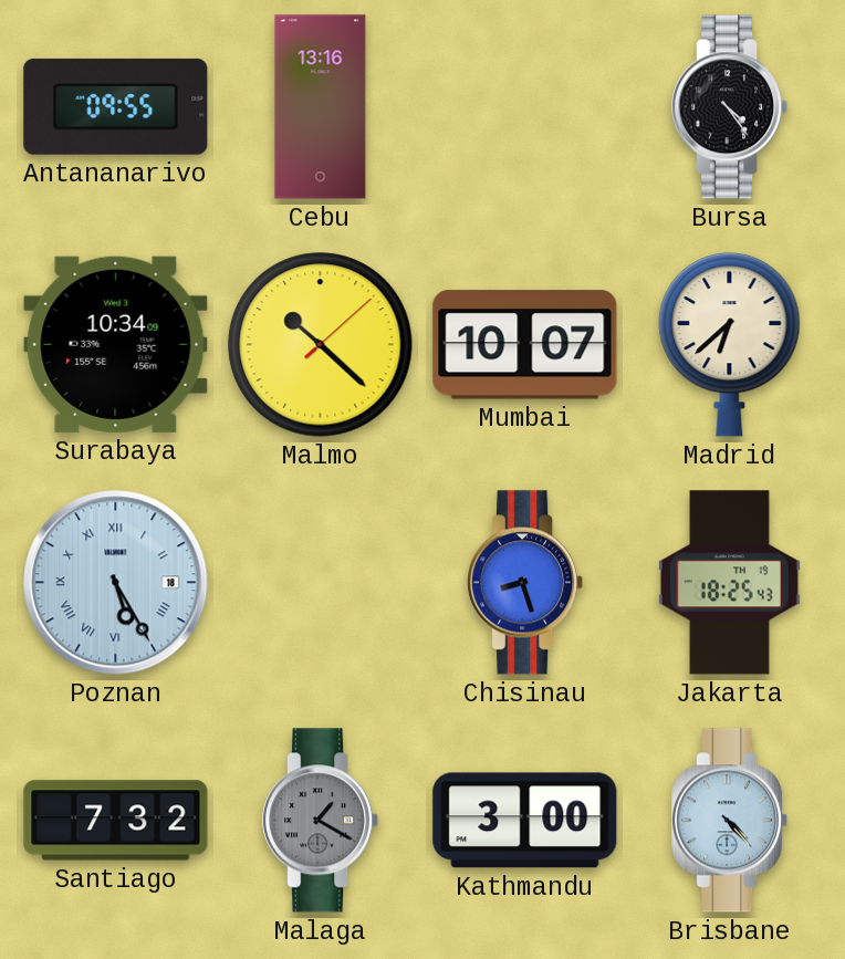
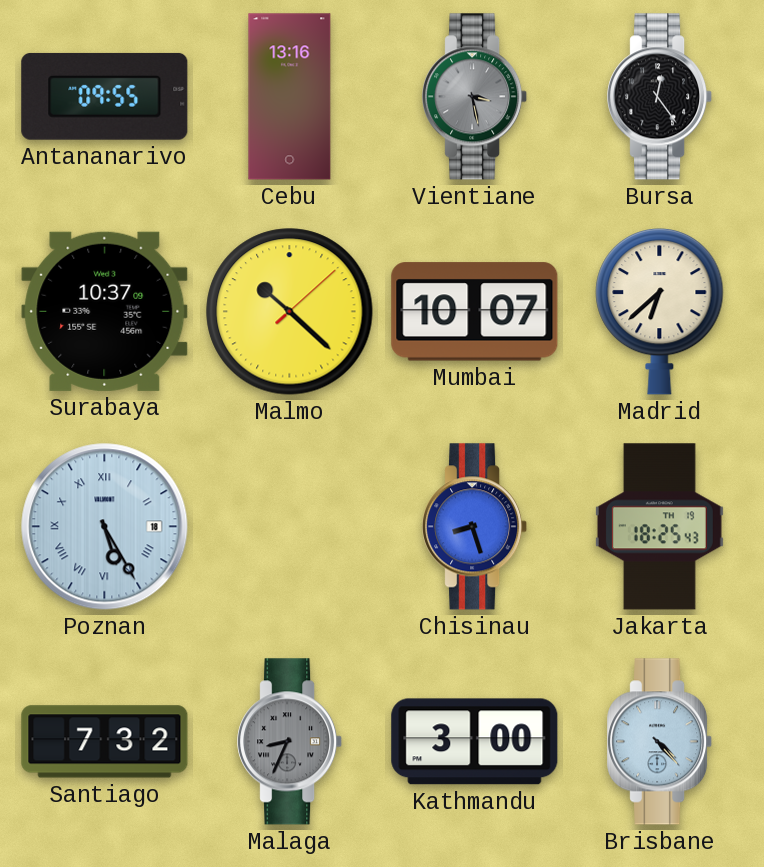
Vientiane: none -> 3:28
Bursa: 4:24 -> 12:24
Surabaya: 10:34 -> 10:37
Malaga: 1:20 -> 8:34
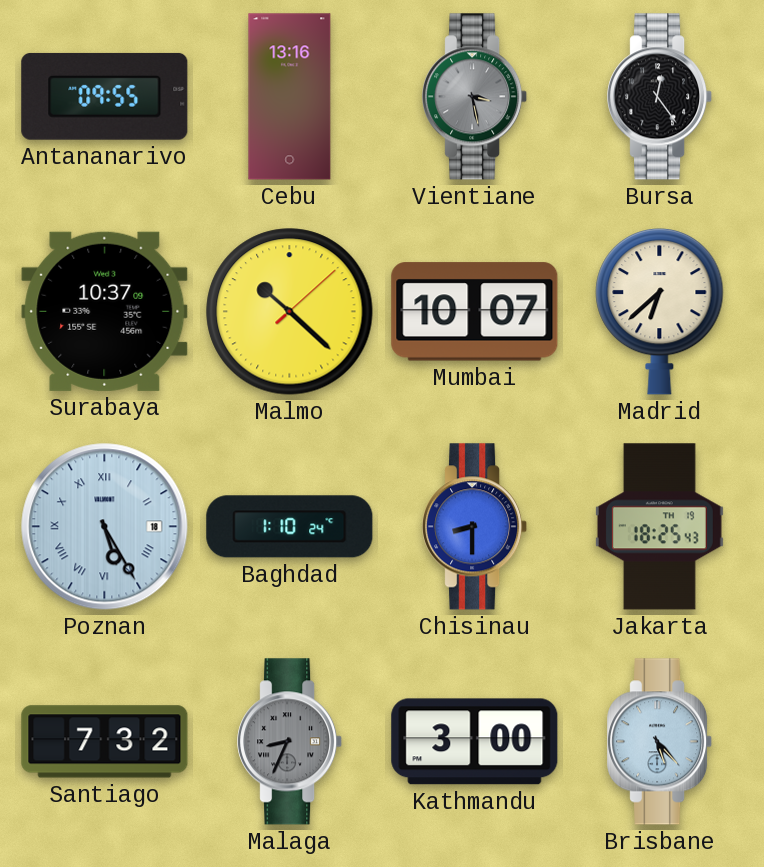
Baghdad: none -> 1:10
Chisinau: 8:27 -> 8:30
Brisbane: 4:23 -> 5:23
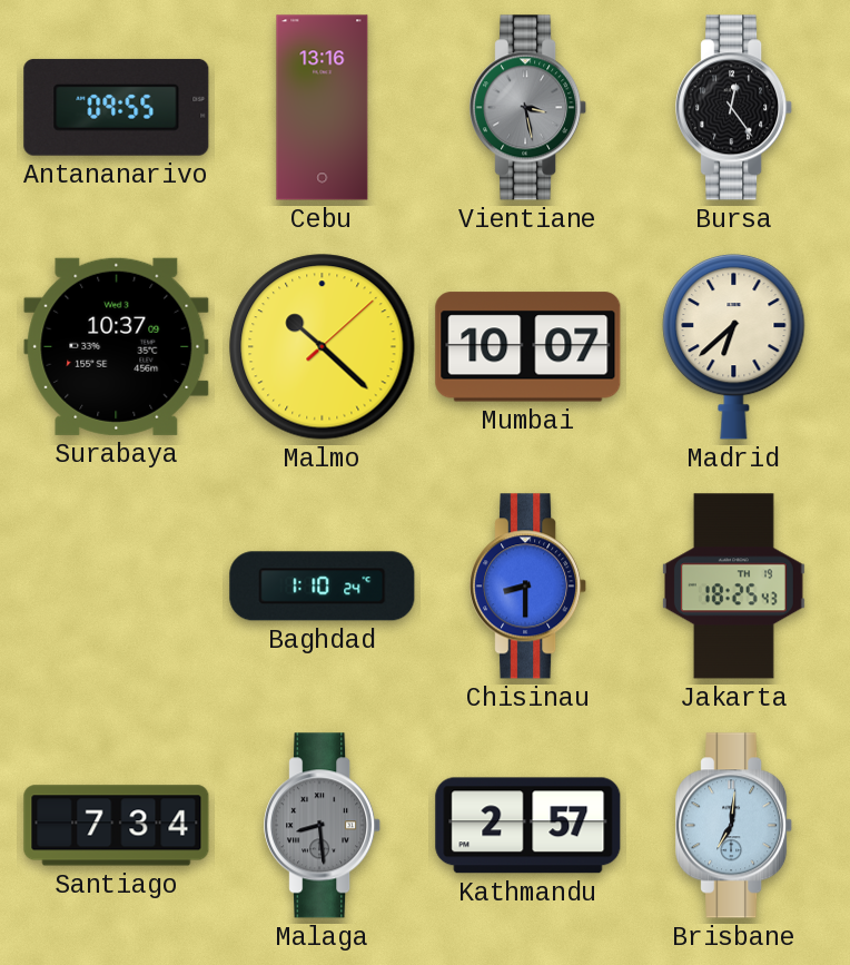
Poznan: 5:25 -> none
Santiago: 7:32 -> 7:34
Malaga: 8:34 -> 8:29
Kathmandu: 3:00 -> 2:57
Brisbane: 5:23 -> 7:01
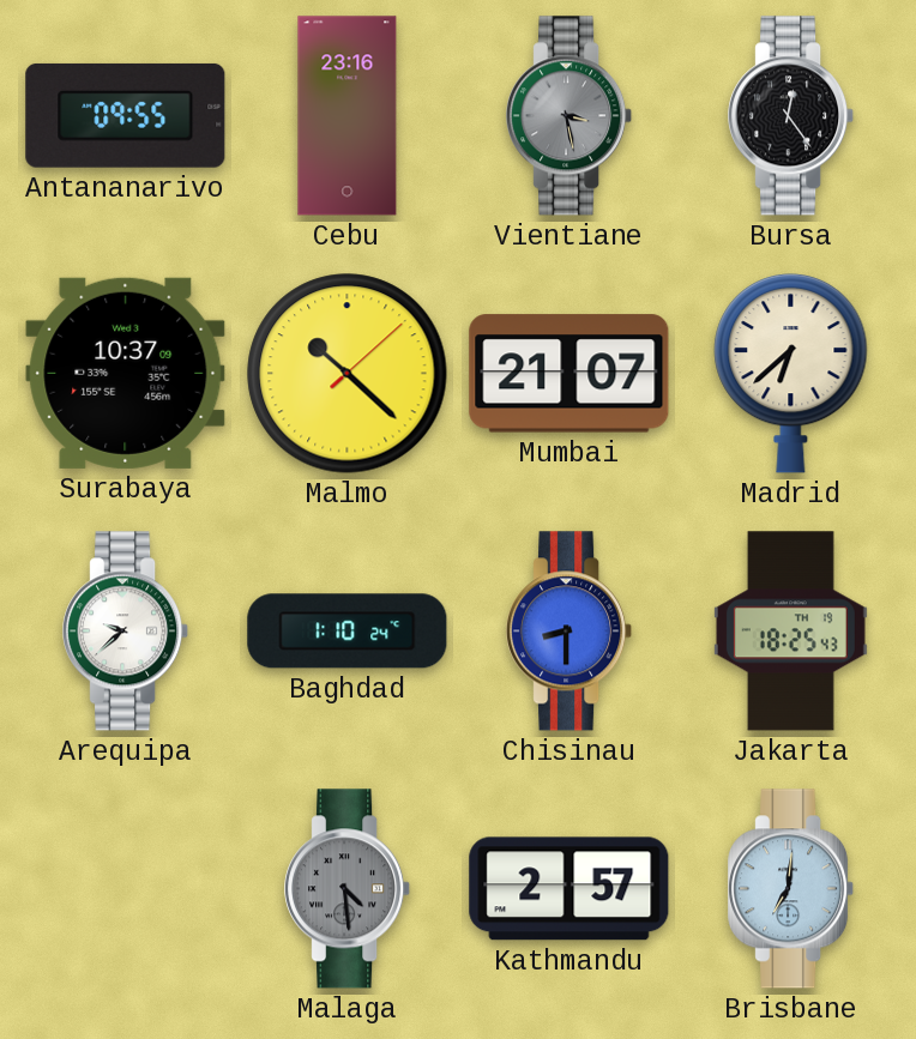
Cebu: 13:16 -> 23:16
Mumbai: 10:07 -> 21:07
Arequipa: none -> 9:38
Santiago: 7:34 -> none
Malaga: 8:29 -> 4:29
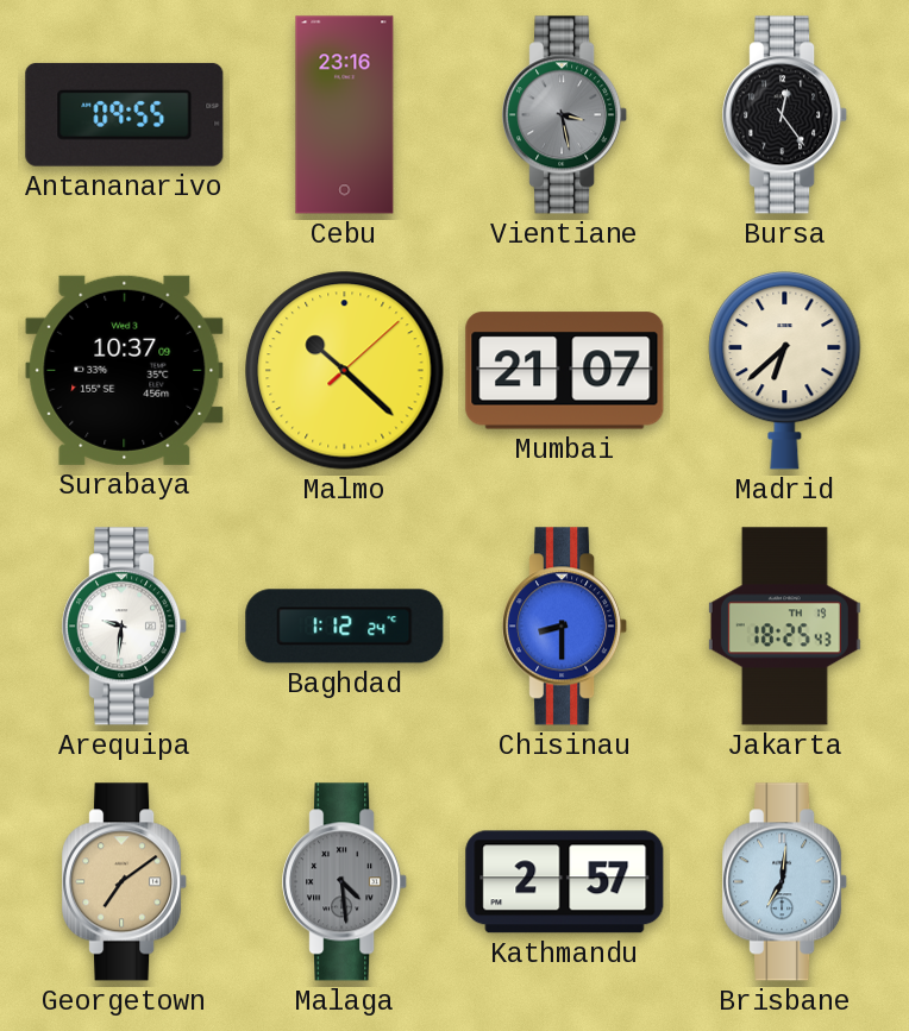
Arequipa: 9:38 -> 9:31
Baghdad: 1:10 -> 1:12
Georgetown: none -> 7:09
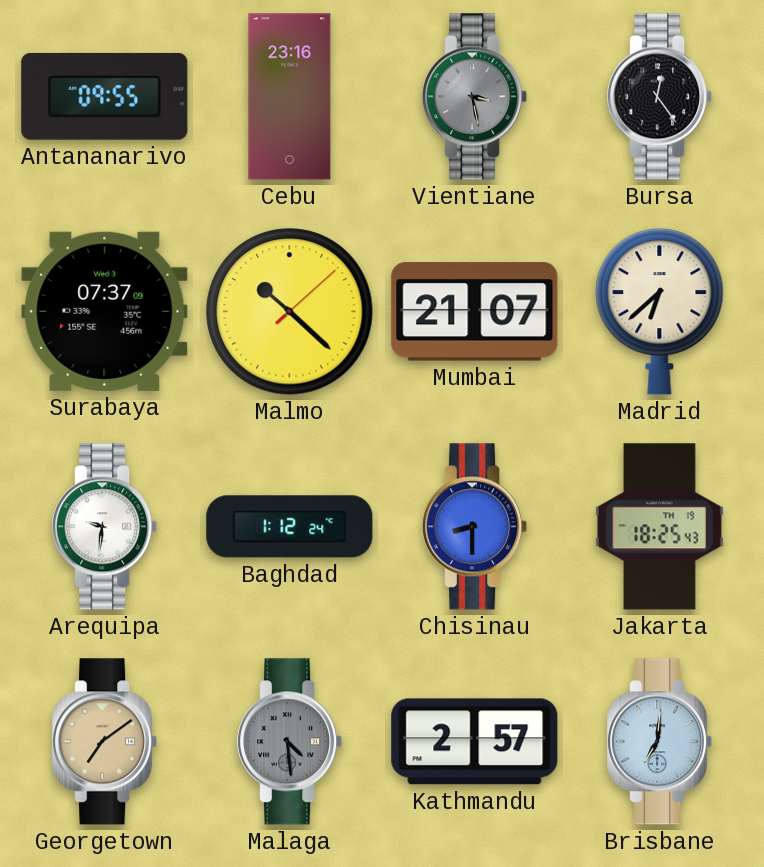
Surabaya: 10:37 -> 07:37
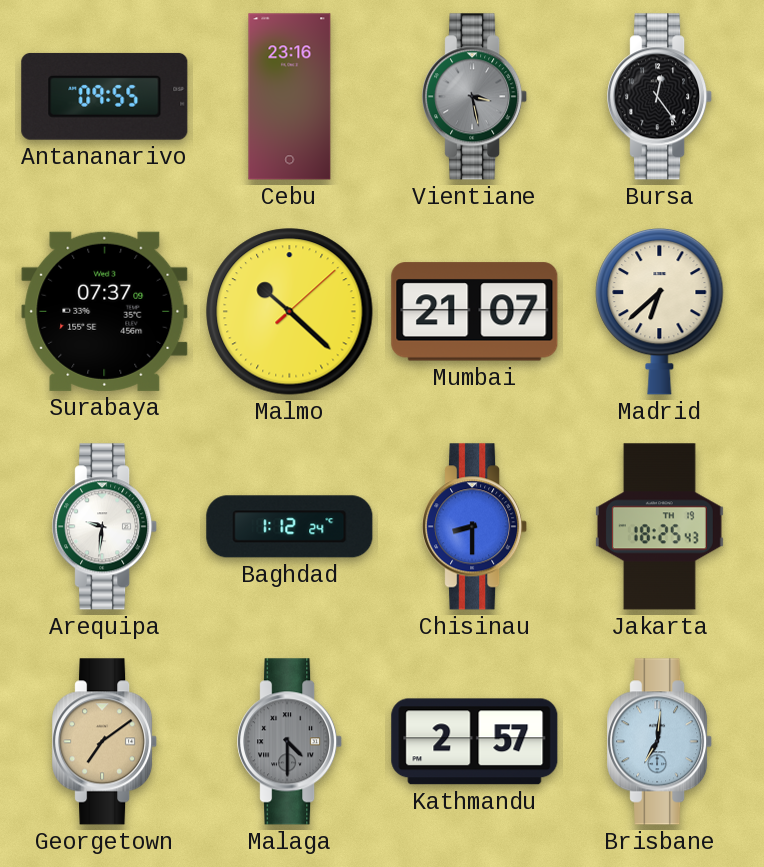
Malaga: 4:29 -> 4:30
